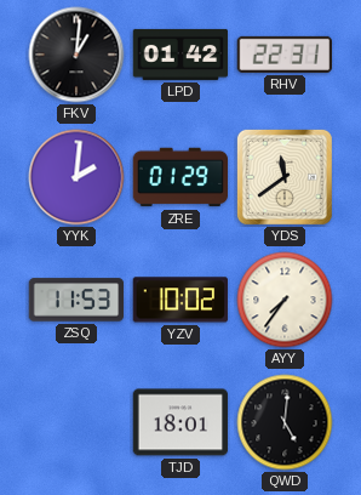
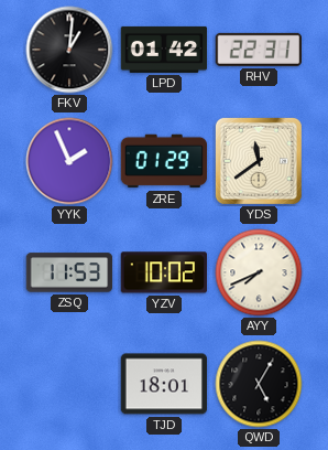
YYK: 2:01 -> 1:56
AYY: 7:36 -> 7:41
QWD: 5:01 -> 5:05
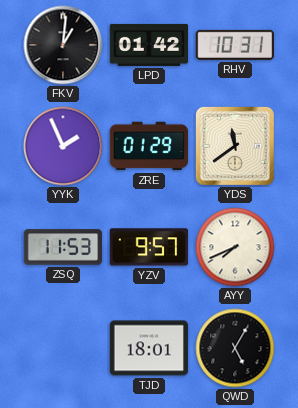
RHV: 22:31 -> 10:31
YZV: 10:02 -> 9:57
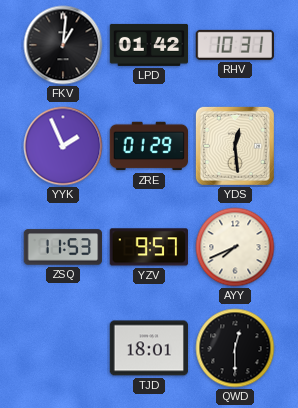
YDS: 11:39 -> 12:29
QWD: 5:05 -> 12:30
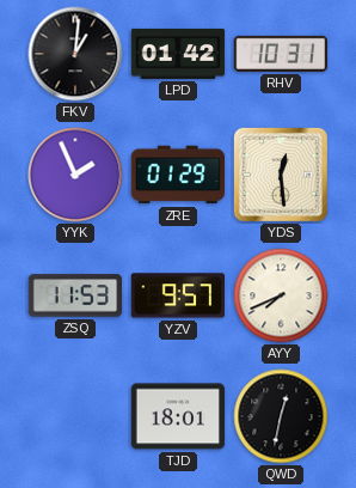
QWD: 12:30 -> 12:32
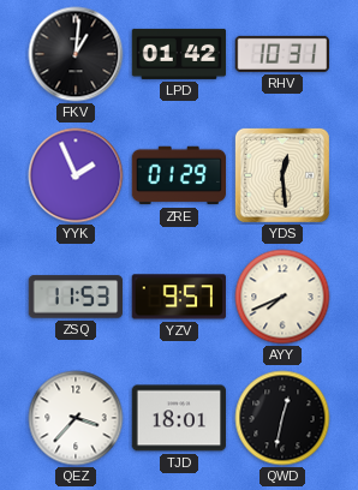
QEZ: none -> 3:37
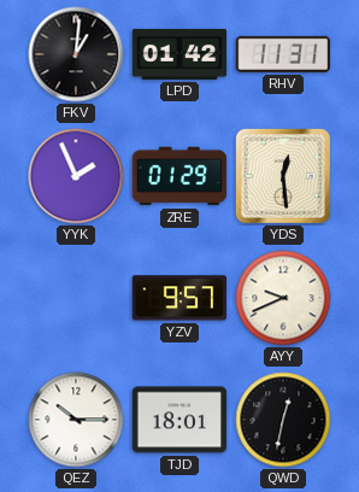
RHV: 10:31 -> 11:31
ZSQ: 11:53 -> none
AYY: 7:41 -> 9:41
QEZ: 3:37 -> 10:15
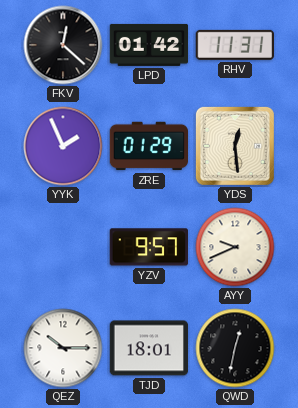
FKV: 1:01 -> 12:22
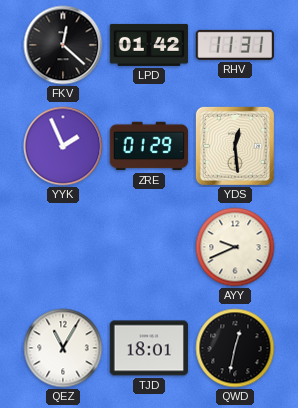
YZV: 9:57 -> none
QEZ: 10:15 -> 11:05
